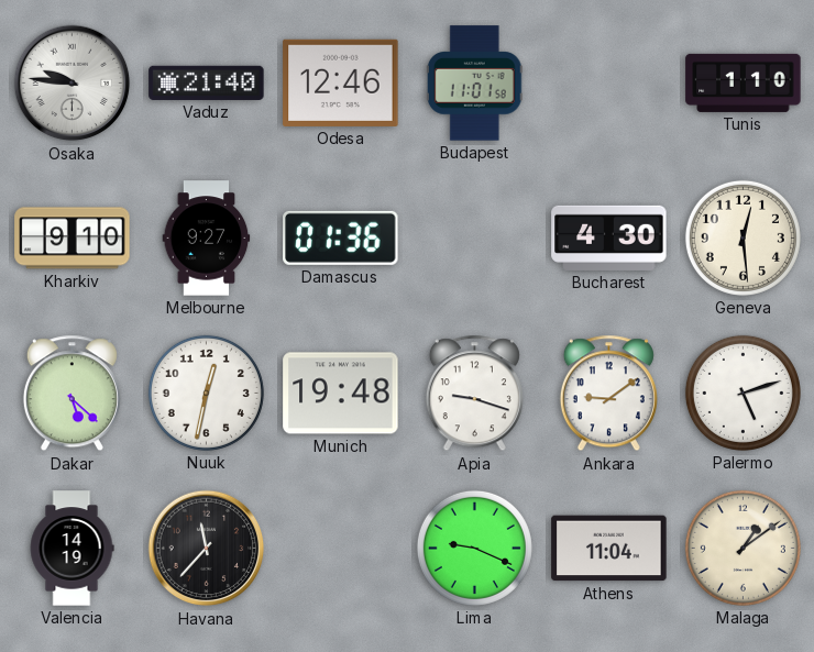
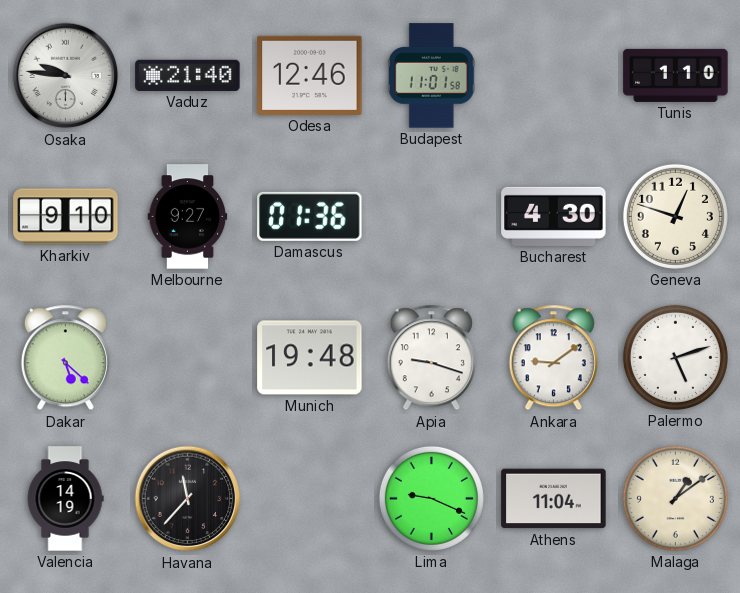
Geneva: 12:29 -> 12:48
Nuuk: 12:32 -> none
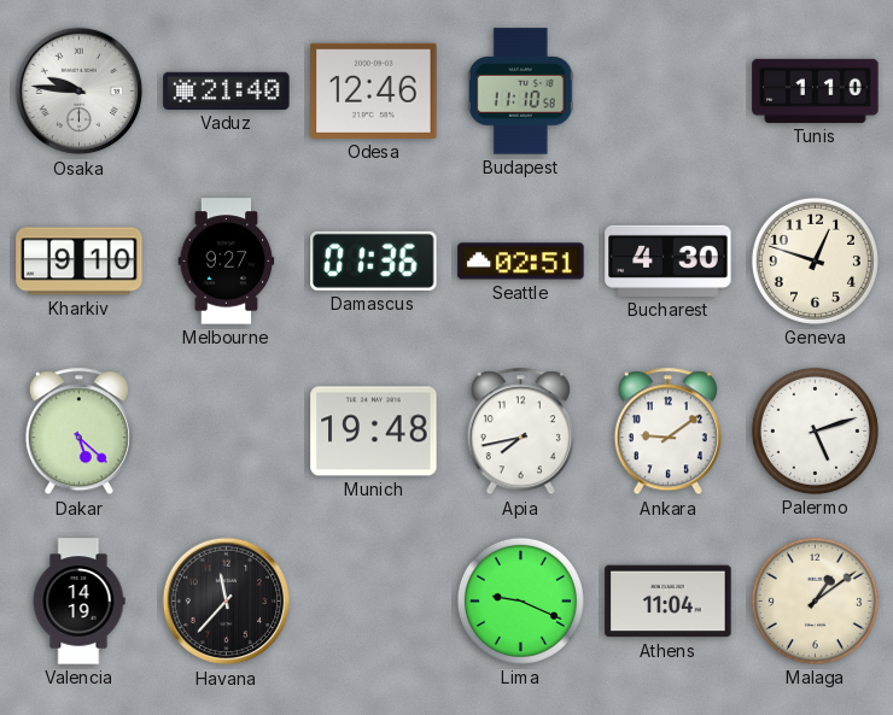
Budapest: 11:01 -> 11:10
Seattle: none -> 02:51
Apia: 9:18 -> 7:43
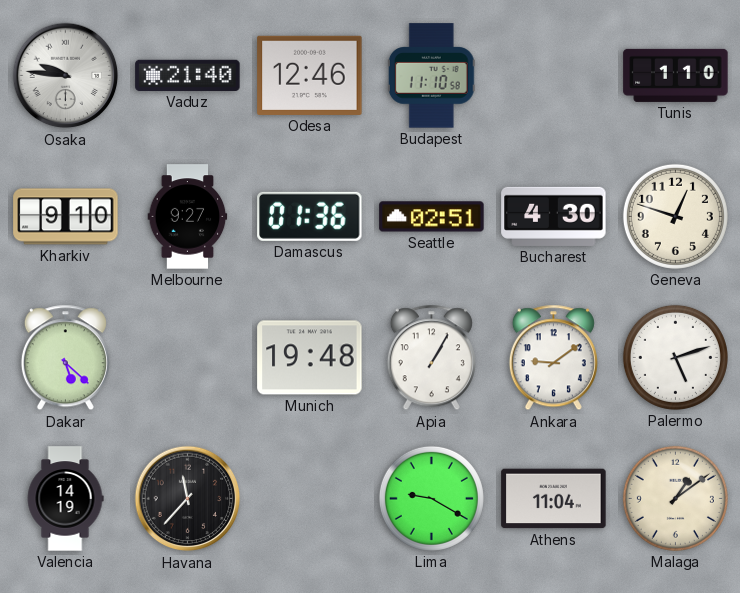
Apia: 7:43 -> 1:05
Lima: 9:19 -> 9:20
